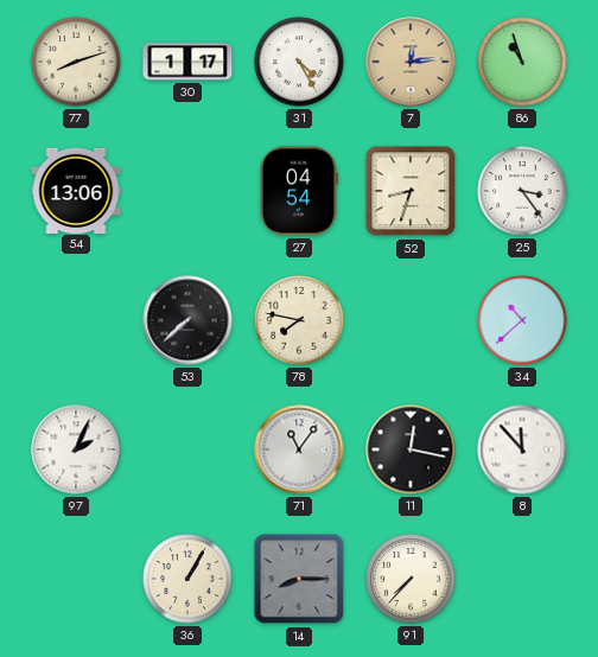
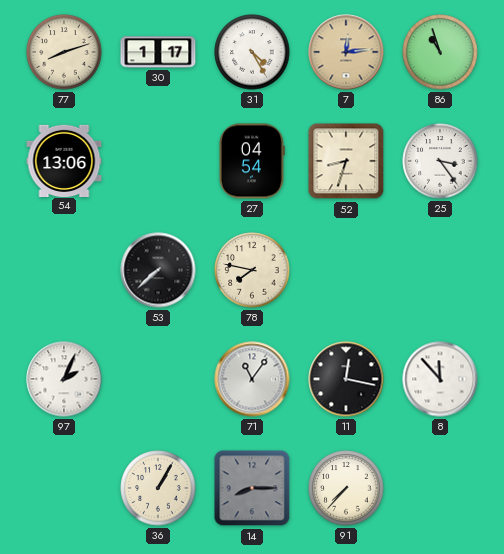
34: 10:38 -> none
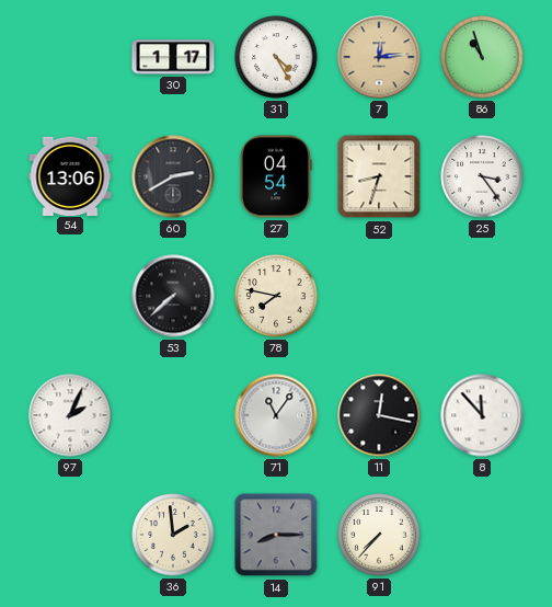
77: 8:12 -> none
60: none -> 2:40
36: 1:05 -> 1:59
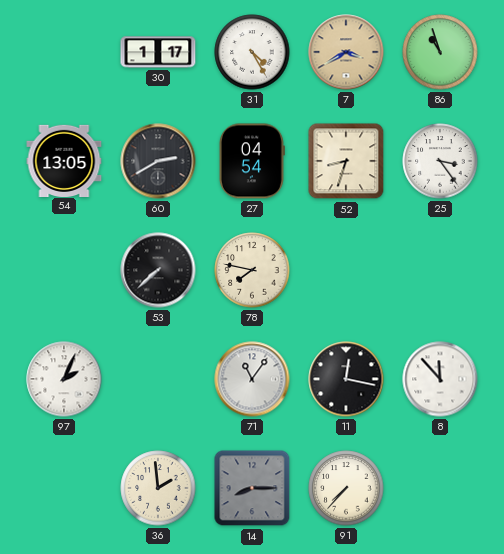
7: 12:14 -> 3:40
54: 13:06 -> 13:05
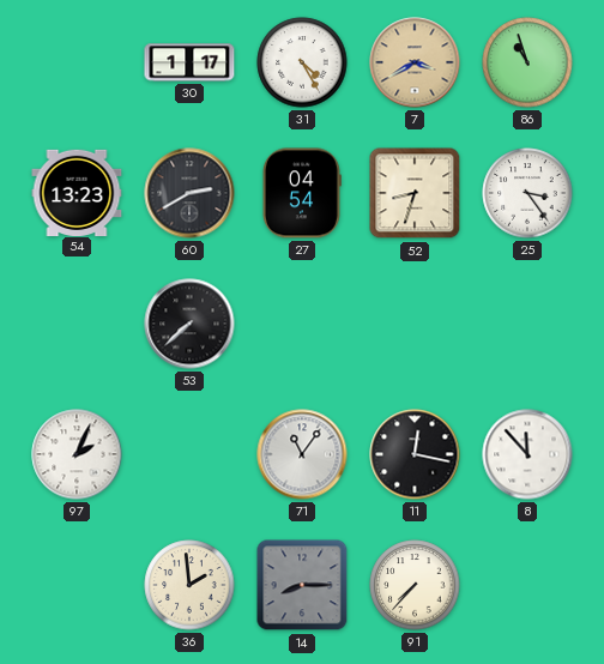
54: 13:05 -> 13:23
78: 7:47 -> none
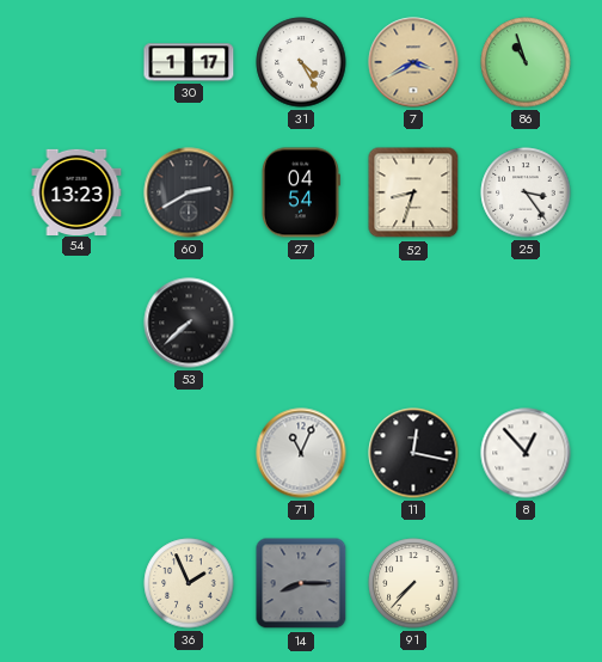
97: 2:04 -> none
71: 11:06 -> 11:04
8: 11:53 -> 12:53
36: 1:59 -> 1:56
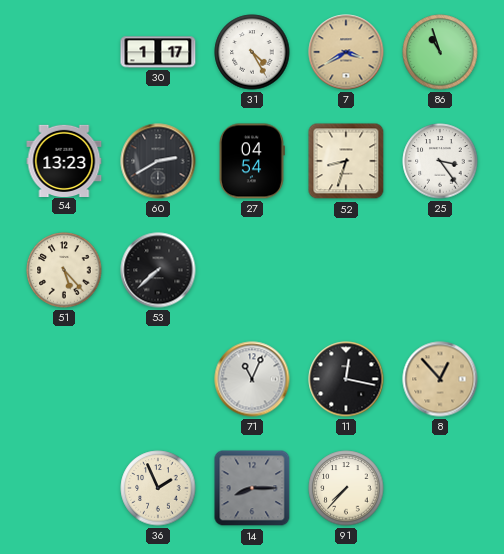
51: none -> 5:23
8 dial: white -> champagne
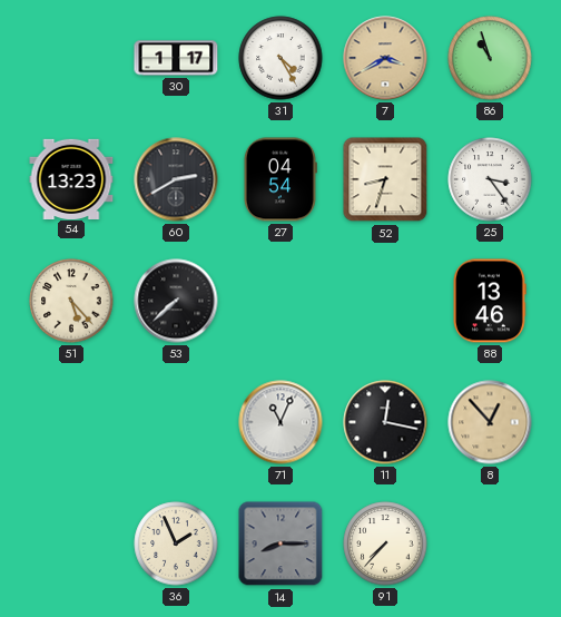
88: none -> 13:46
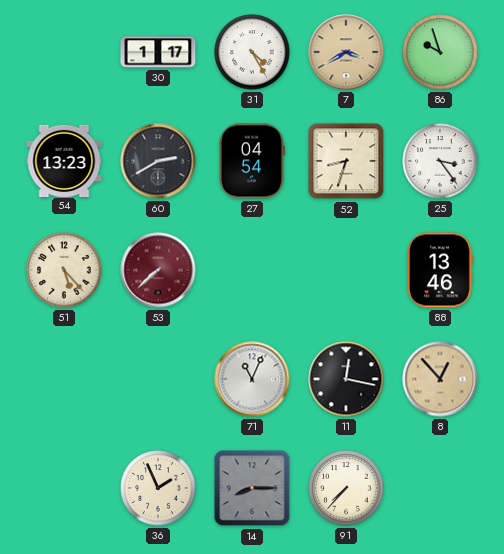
86: 10:57 -> 9:57
53 dial: black -> burgundy
